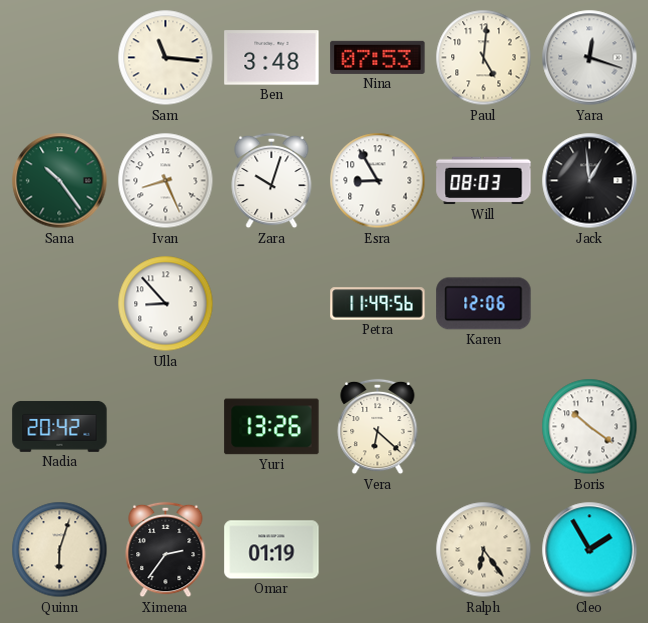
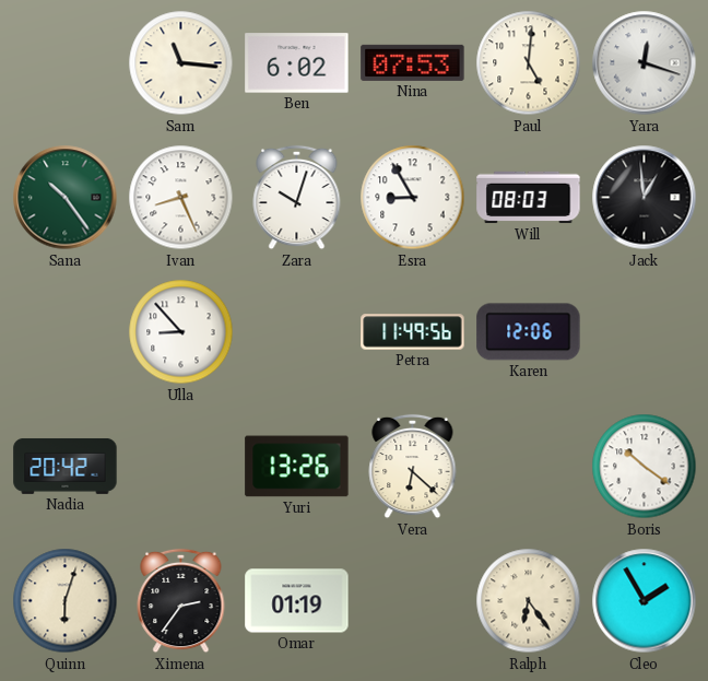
Ben: 3:48 -> 6:02
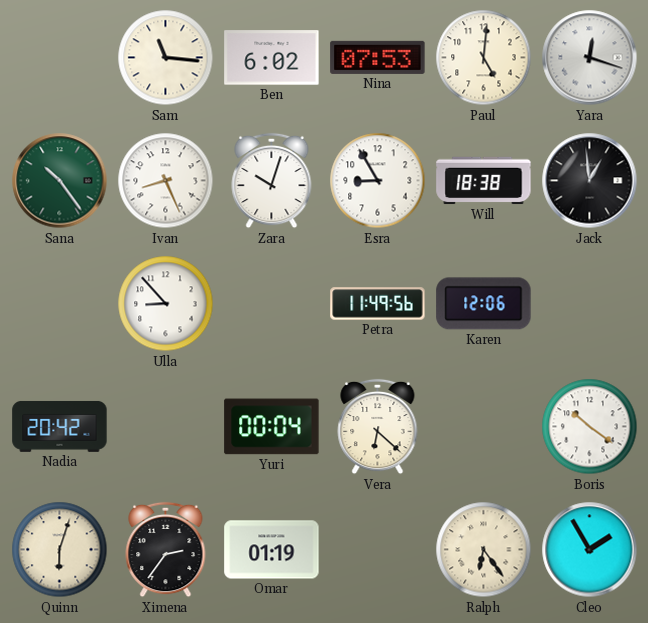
Will: 08:03 -> 18:38
Yuri: 13:26 -> 00:04
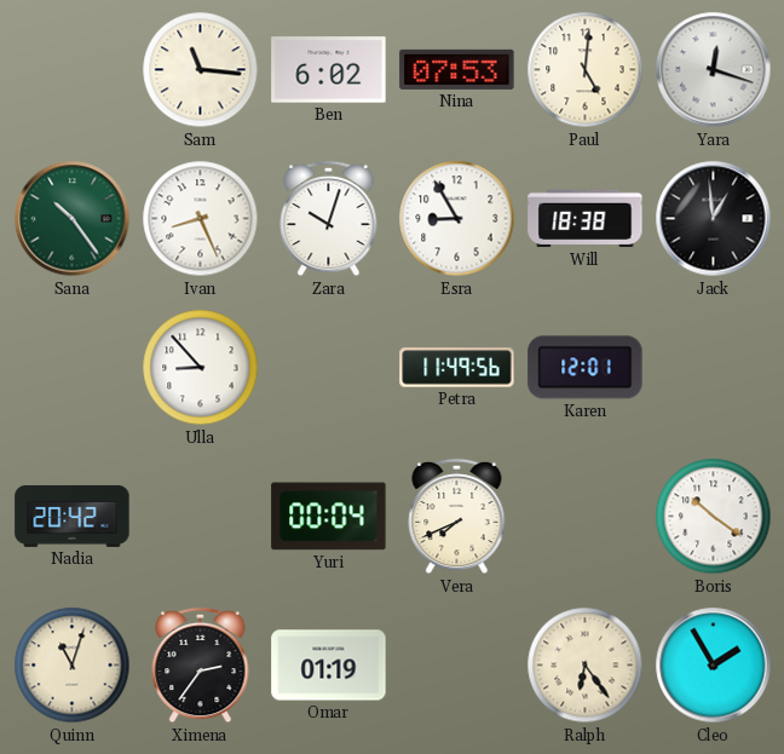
Karen: 12:06 -> 12:01
Vera: 6:22 -> 7:41
Quinn: 6:03 -> 11:03
